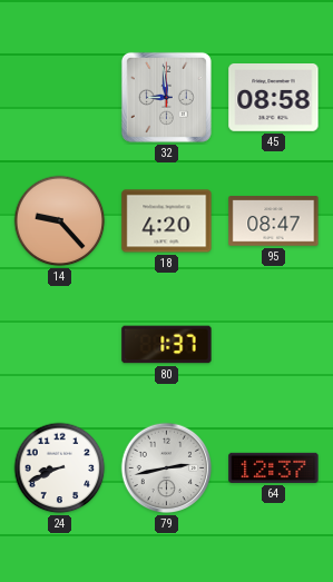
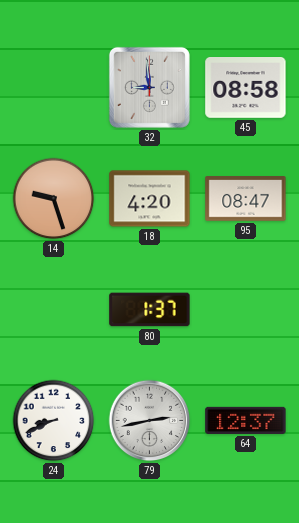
14: 9:23 -> 9:27
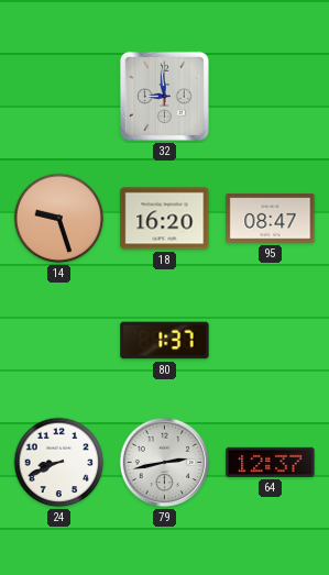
45: 08:58 -> none
18: 4:20 -> 16:20
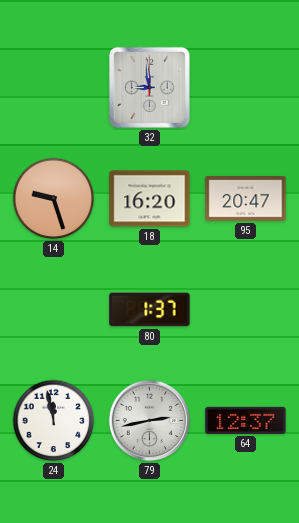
95: 08:47 -> 20:47
24: 8:41 -> 11:58
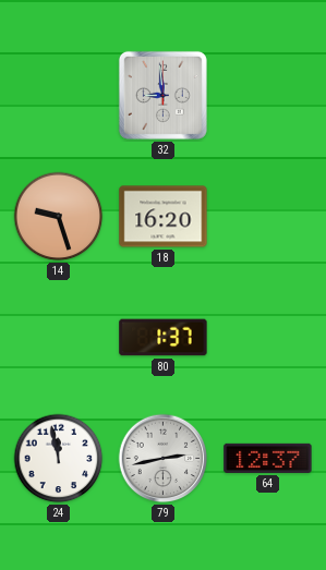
95: 20:47 -> none
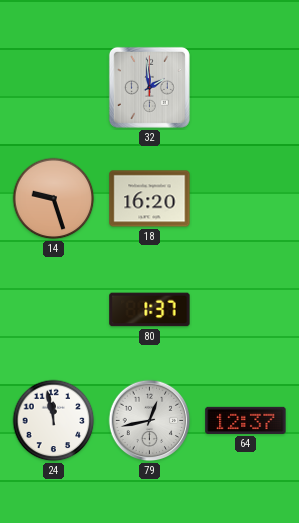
32: 8:59 -> 1:59
79: 2:43 -> 12:43
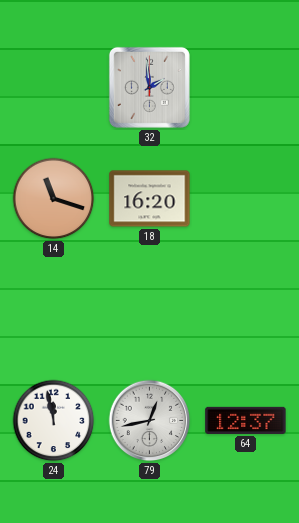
14: 9:27 -> 11:18
80: 1:37 -> none
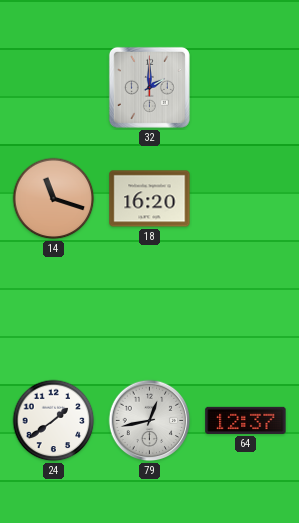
32: 1:59 -> 2:00
24: 11:58 -> 1:39
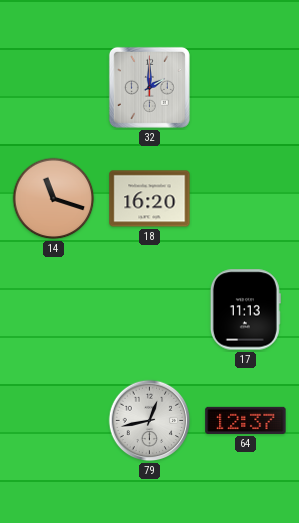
17: none -> 11:13
24: 1:39 -> none
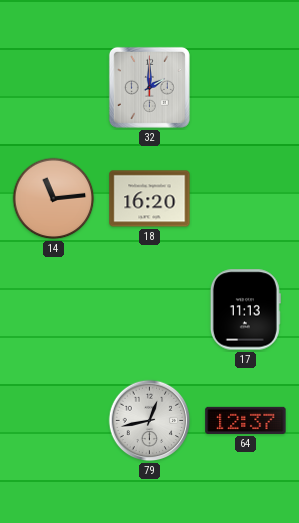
14: 11:18 -> 11:14
